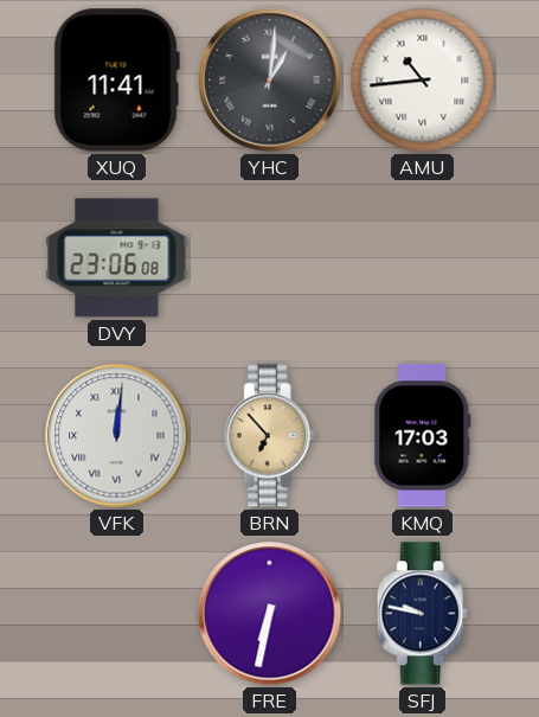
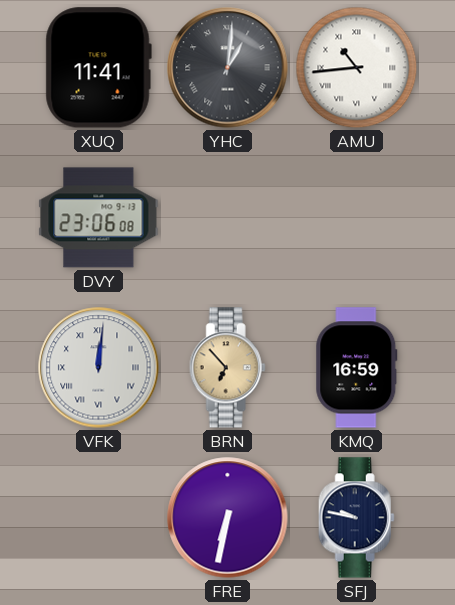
KMQ: 17:03 -> 16:59
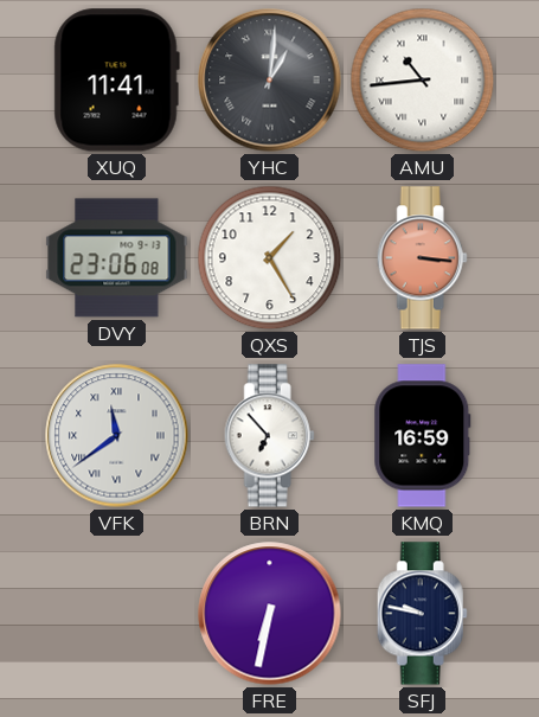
QXS: none -> 1:25
TJS: none -> 3:16
VFK: 12:01 -> 11:39
BRN dial: champagne -> white
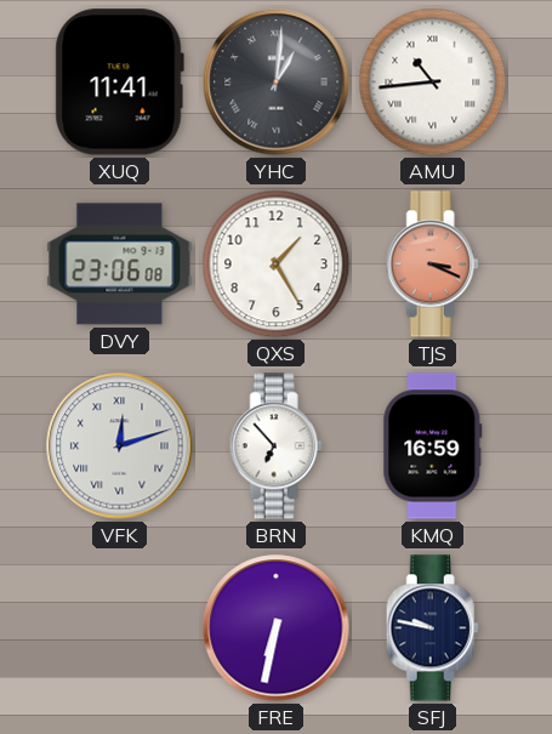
TJS: 3:16 -> 3:19
VFK: 11:39 -> 12:12
